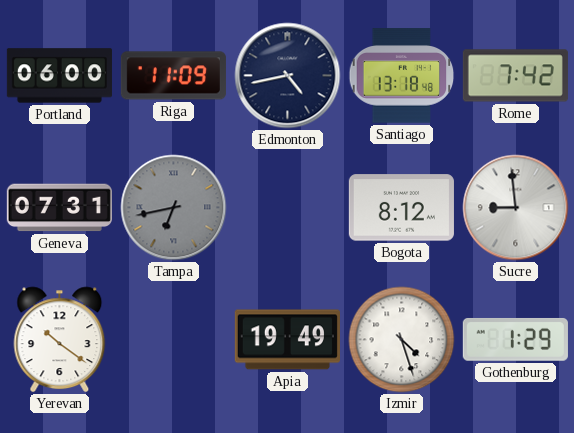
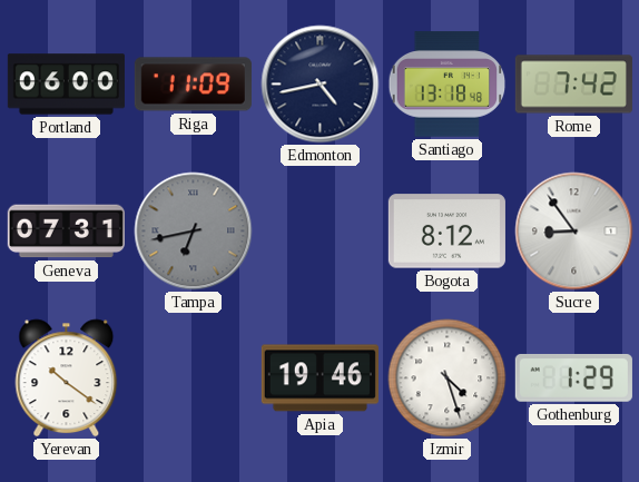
Sucre: 8:59 -> 8:54
Apia: 19:49 -> 19:46
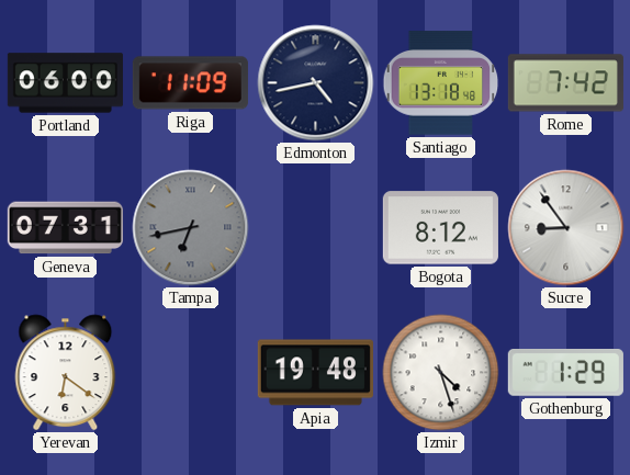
Yerevan: 10:21 -> 6:21
Apia: 19:46 -> 19:48
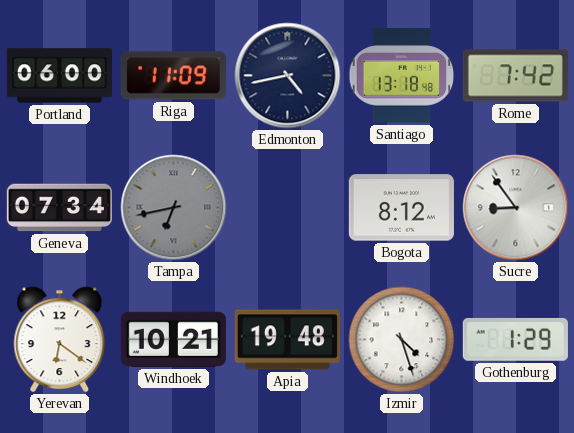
Geneva: 07:31 -> 07:34
Windhoek: none -> 10:21
